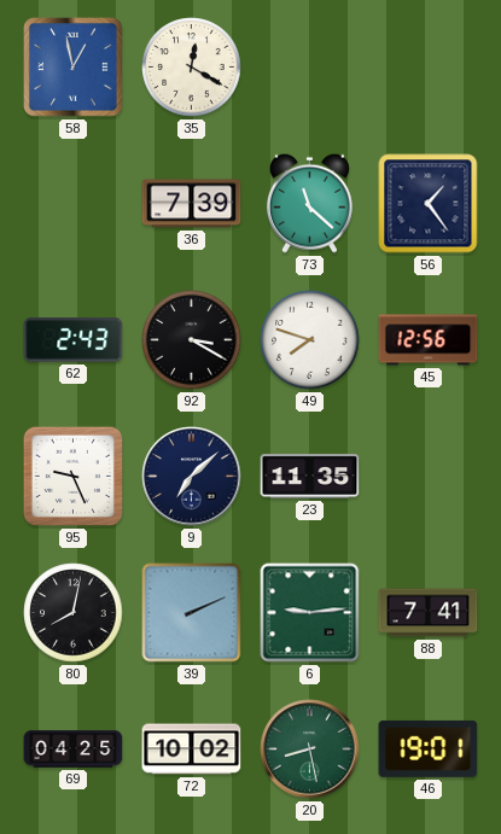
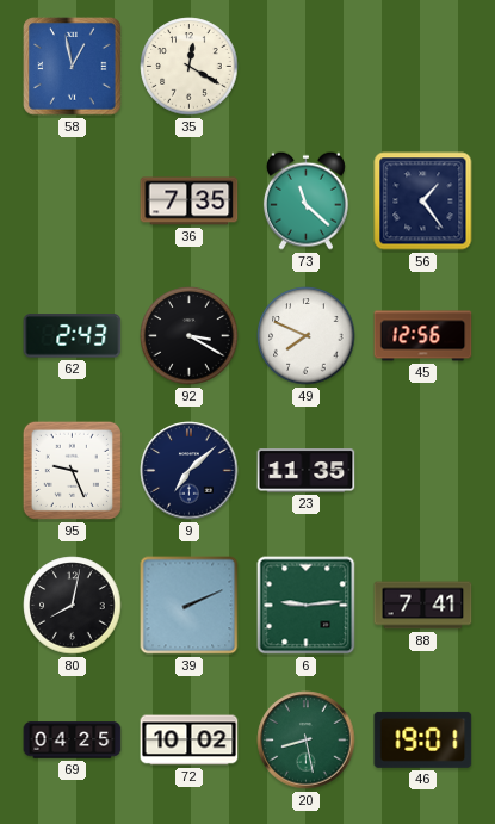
36: 7:39 -> 7:35
49: 7:48 -> 7:49
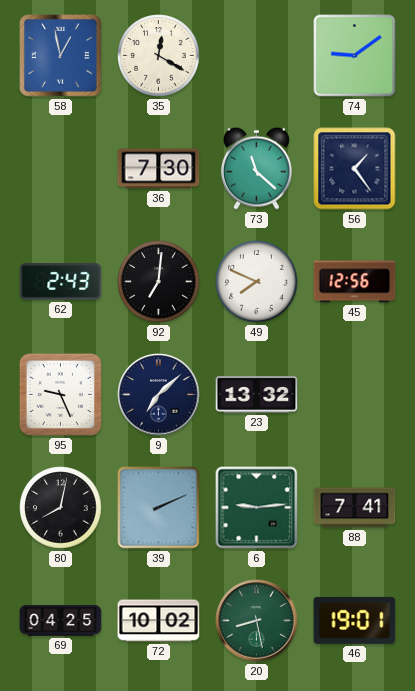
74: none -> 9:09
36: 7:35 -> 7:30
92: 3:20 -> 7:01
23: 11:35 -> 13:32
